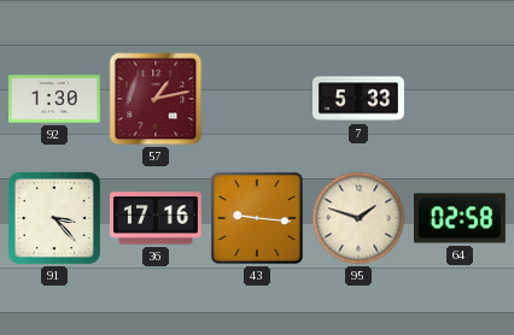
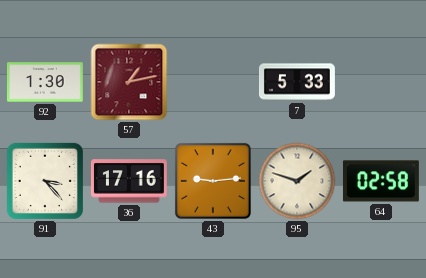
43: 9:16 -> 9:14
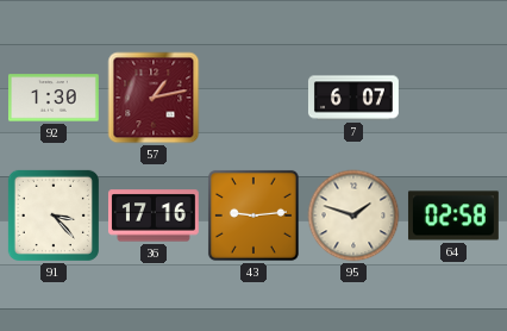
7: 5:33 -> 6:07
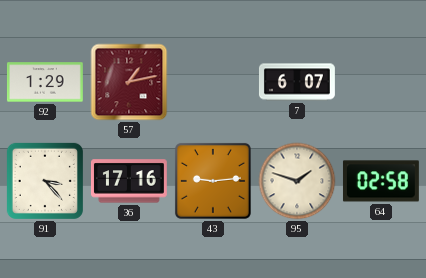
92: 1:30 -> 1:29
